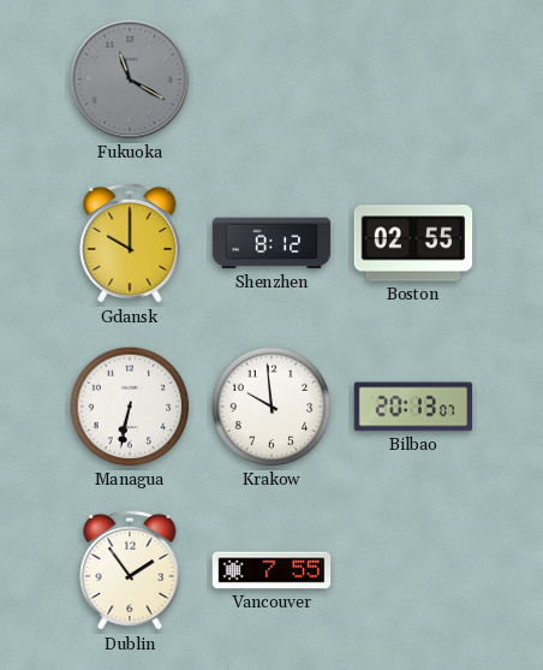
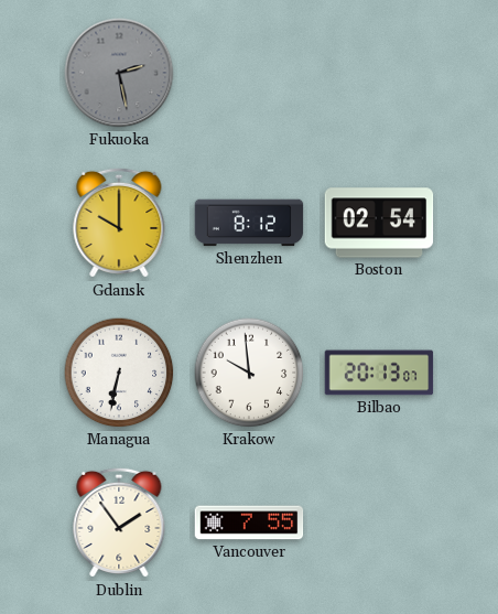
Fukuoka: 11:20 -> 2:28
Boston: 02:55 -> 02:54
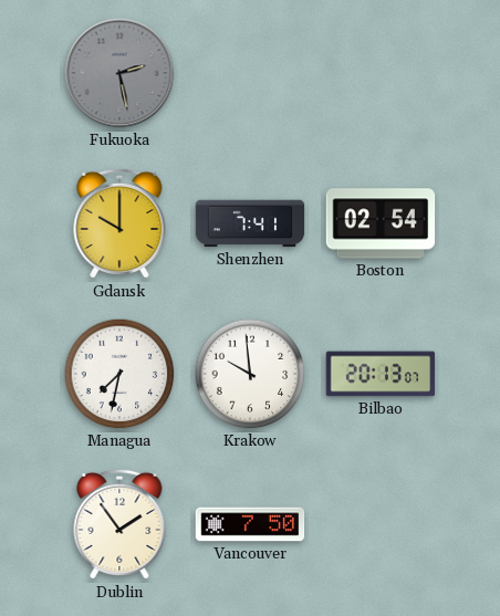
Shenzhen: 8:12 -> 7:41
Managua: 6:32 -> 7:32
Vancouver: 7:55 -> 7:50
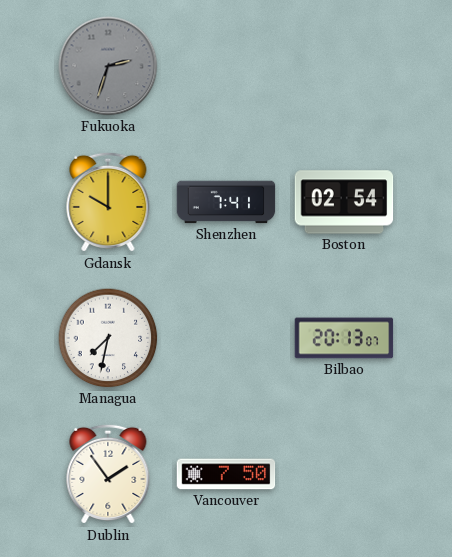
Fukuoka: 2:28 -> 2:33
Krakow: 9:59 -> none
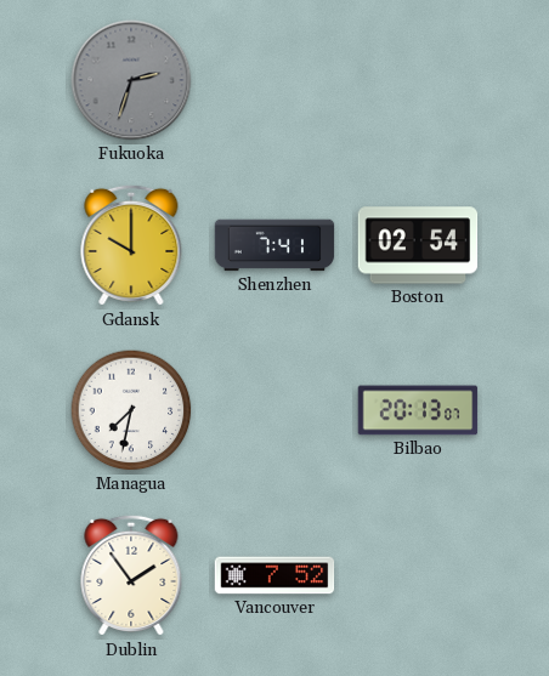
Vancouver: 7:50 -> 7:52
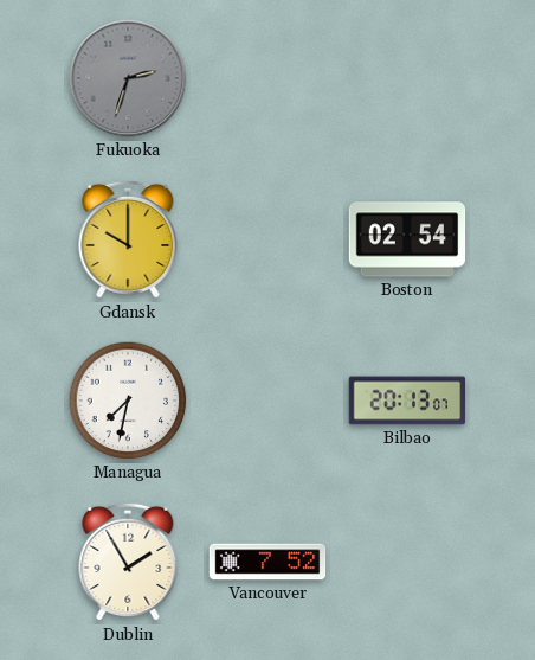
Shenzhen: 7:41 -> none
Dublin: 1:54 -> 1:55
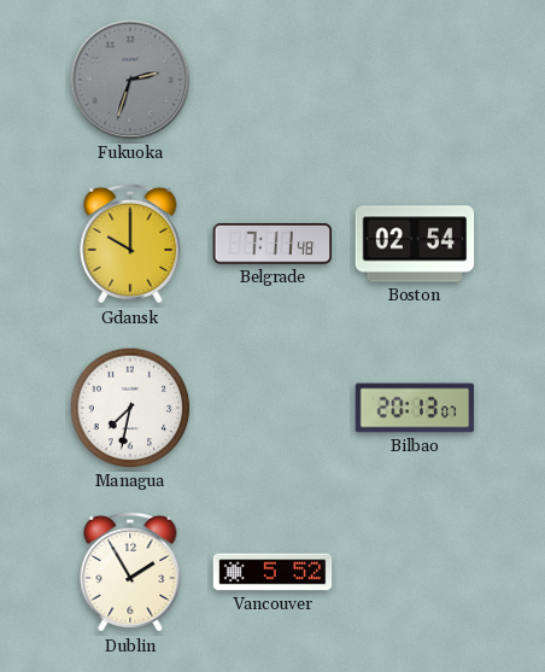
Belgrade: none -> 7:11
Vancouver: 7:52 -> 5:52
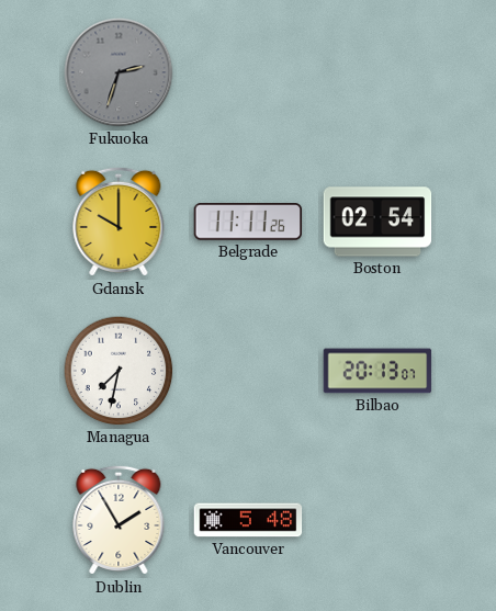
Belgrade: 7:11 -> 11:11
Vancouver: 5:52 -> 5:48
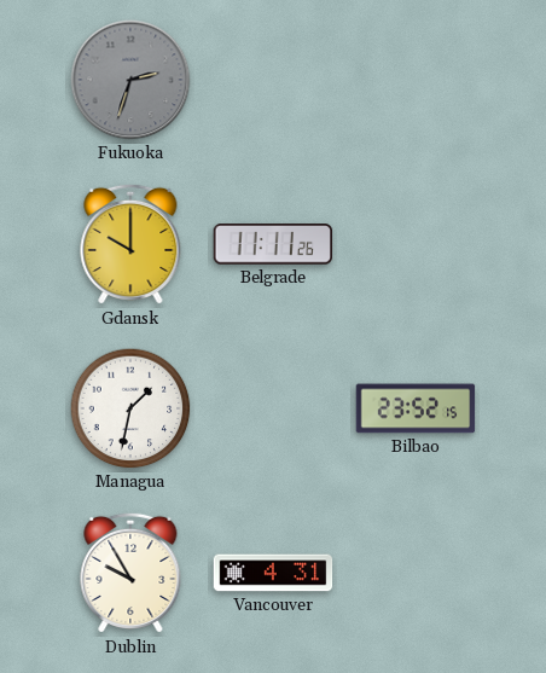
Boston: 02:54 -> none
Managua: 7:32 -> 1:32
Bilbao: 20:13 -> 23:52
Dublin: 1:55 -> 9:55
Vancouver: 5:48 -> 4:31
